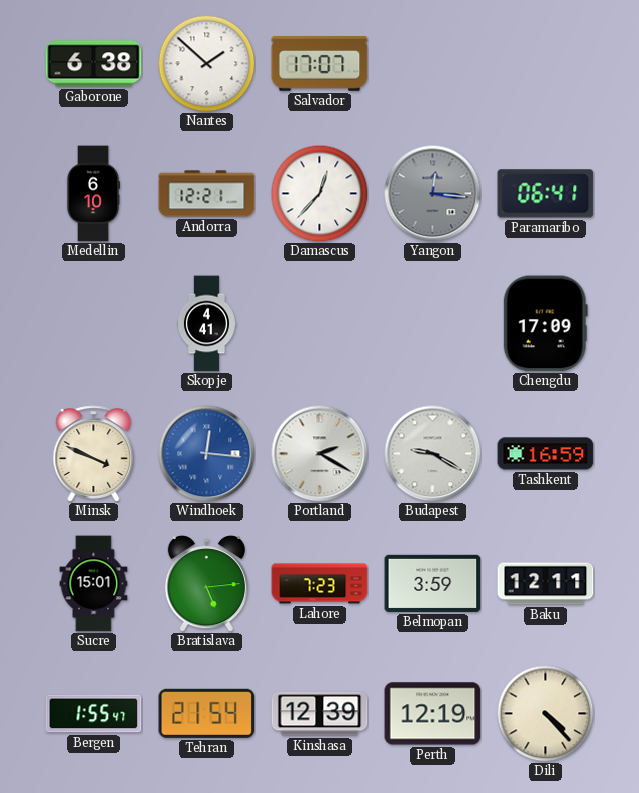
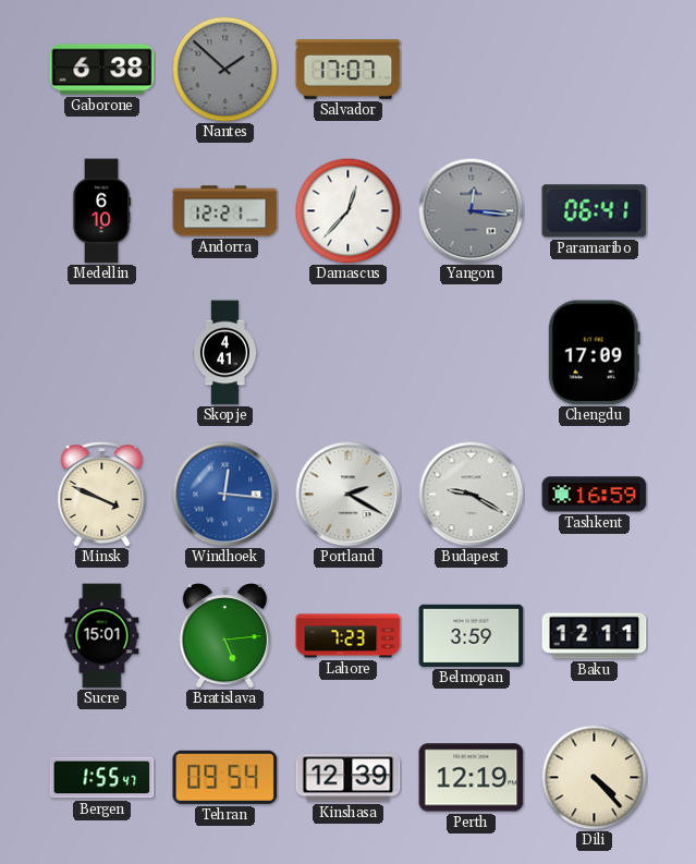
Nantes dial: white -> grey
Tehran: 21:54 -> 09:54
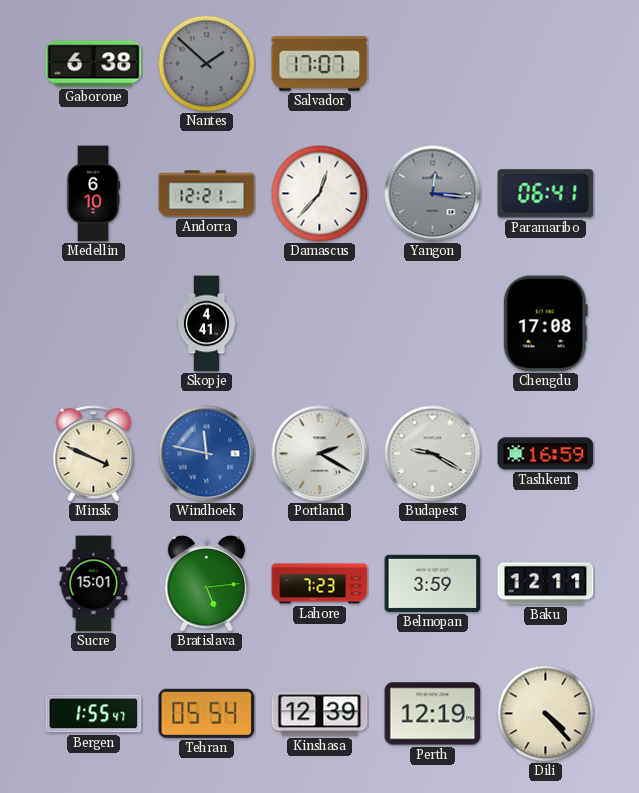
Chengdu: 17:09 -> 17:08
Windhoek: 12:16 -> 11:47
Tehran: 09:54 -> 05:54
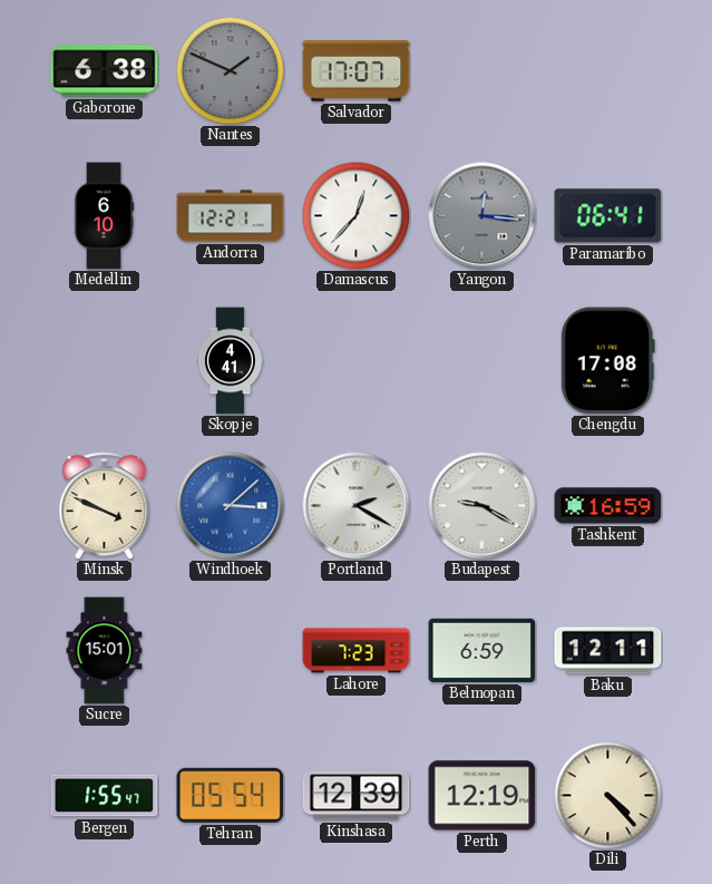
Nantes: 1:52 -> 1:49
Windhoek: 11:47 -> 3:08
Bratislava: 5:14 -> none
Belmopan: 3:59 -> 6:59
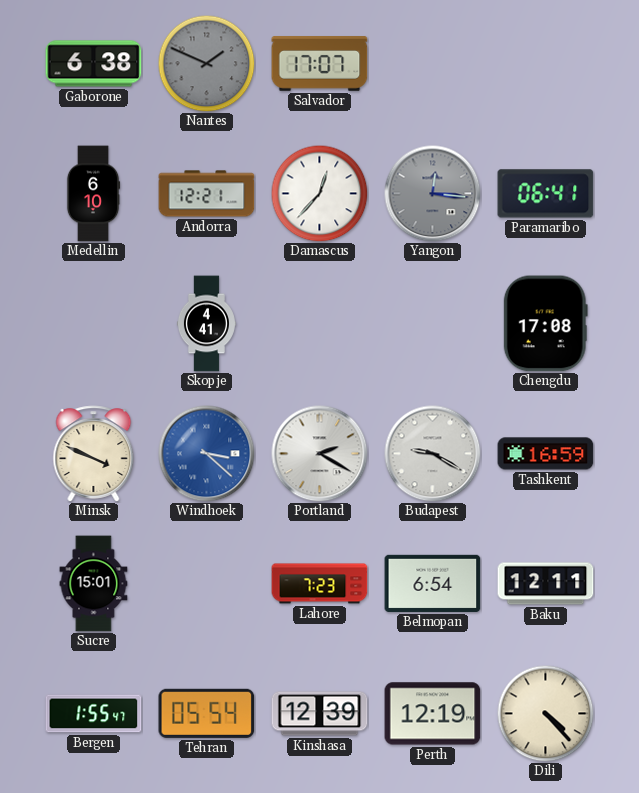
Windhoek: 3:08 -> 3:22
Belmopan: 6:59 -> 6:54
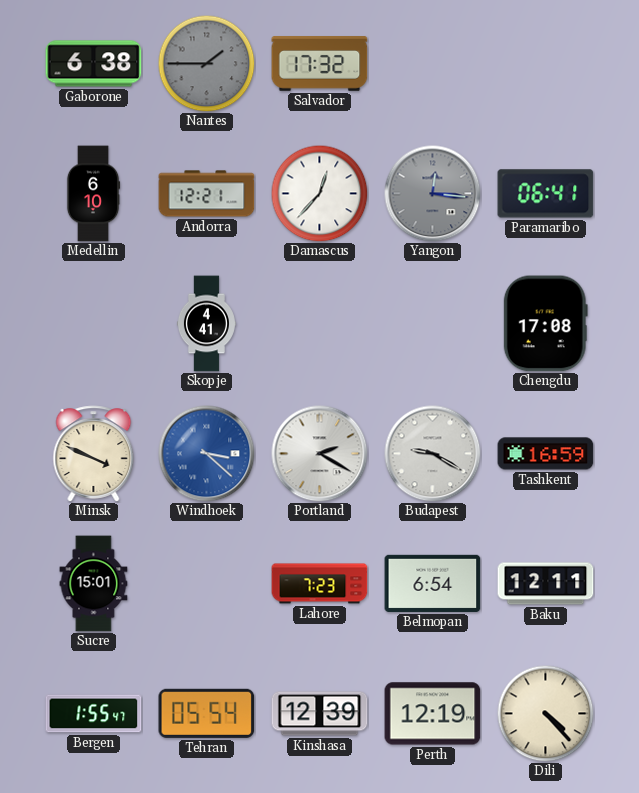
Nantes: 1:49 -> 1:45
Salvador: 17:07 -> 17:32
